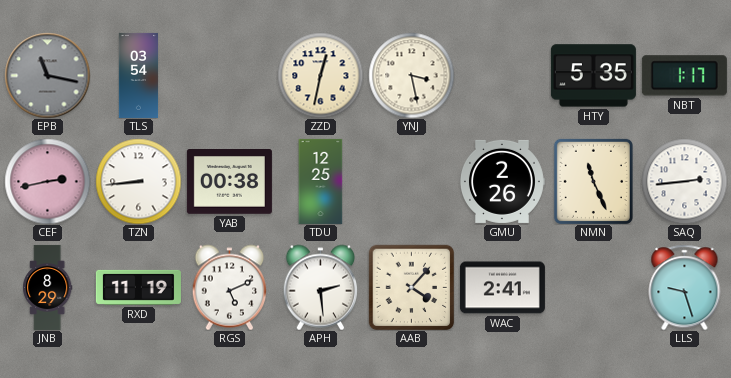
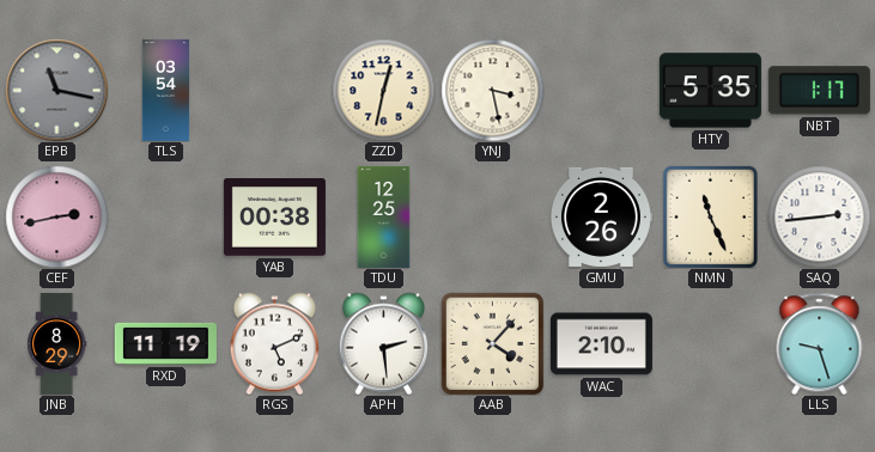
TZN: 8:44 -> none
WAC: 2:41 -> 2:10
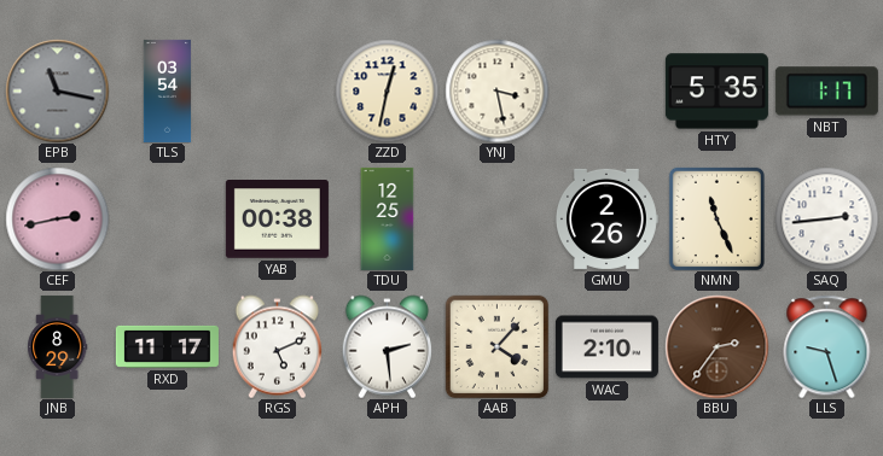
RXD: 11:19 -> 11:17
BBU: none -> 2:36
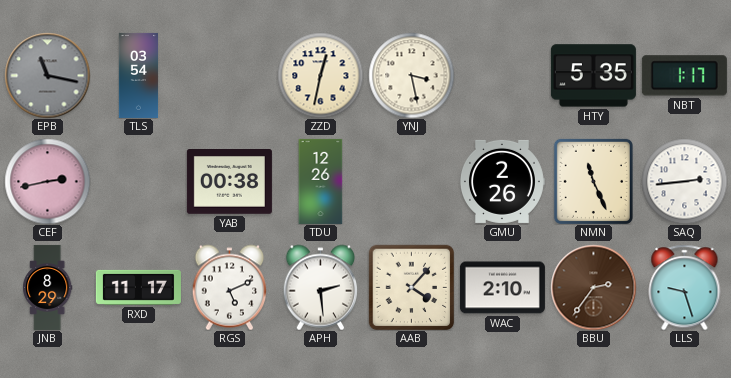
TDU: 12:25 -> 12:26
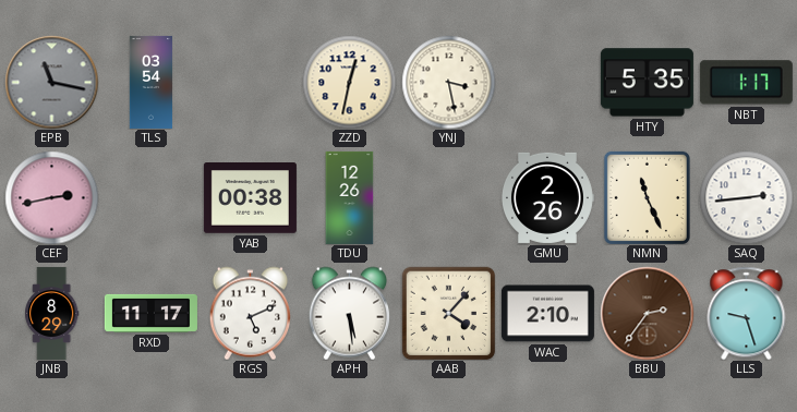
APH: 2:29 -> 5:29
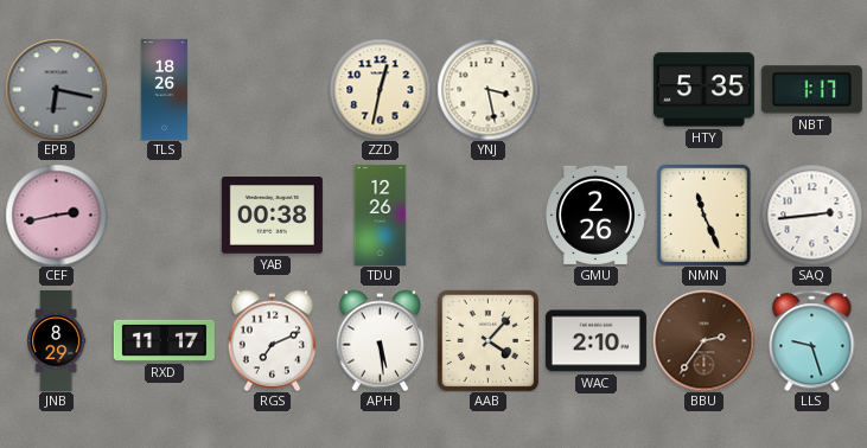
EPB: 11:17 -> 6:17
TLS: 03:54 -> 18:26
RGS: 5:11 -> 7:11
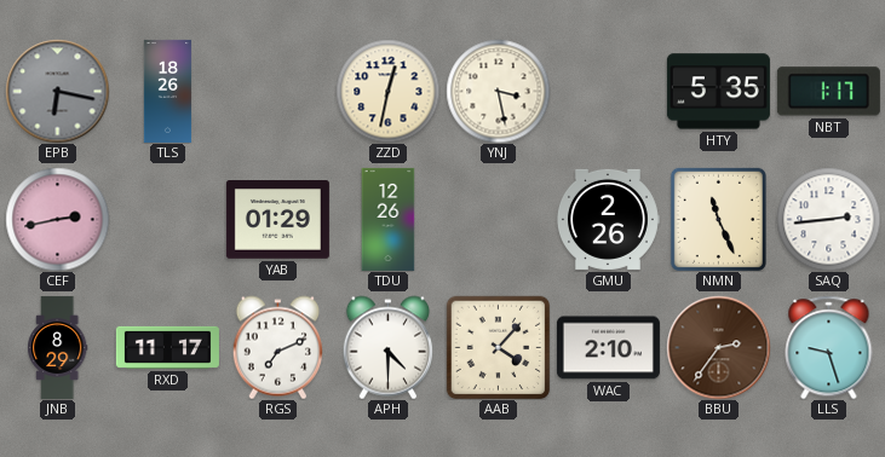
YAB: 00:38 -> 01:29
APH: 5:29 -> 4:30
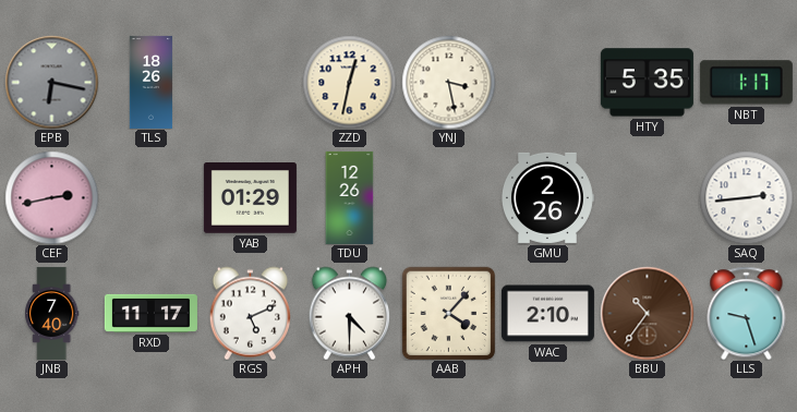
NMN: 11:26 -> none
JNB: 8:29 -> 7:40
RGS: 7:11 -> 5:11
BBU: 2:36 -> 10:36
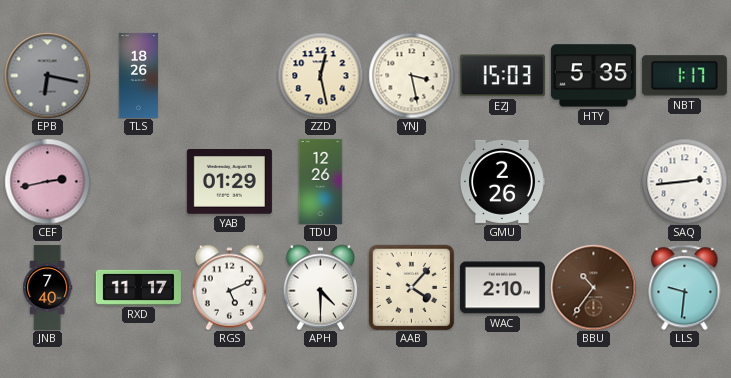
ZZD: 12:32 -> 12:28
EZJ: none -> 15:03
LLS: 9:27 -> 9:31
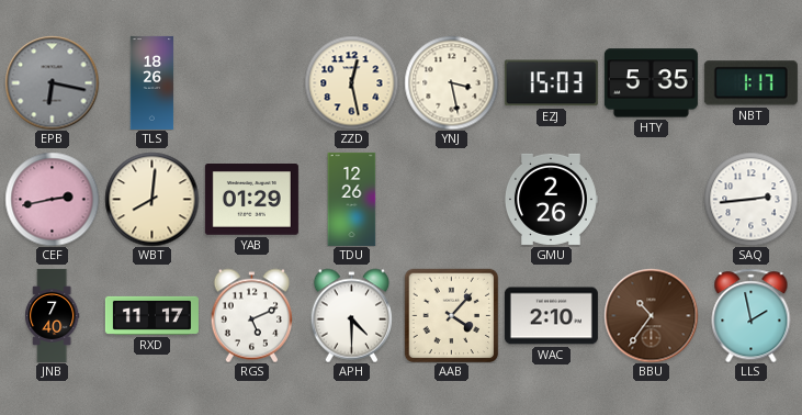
WBT: none -> 8:01
LLS: 9:31 -> 1:58
